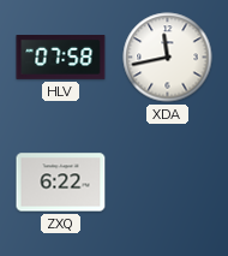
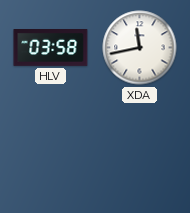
HLV: 07:58 -> 03:58
ZXQ: 6:22 -> none
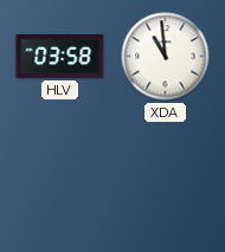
XDA: 11:43 -> 10:59
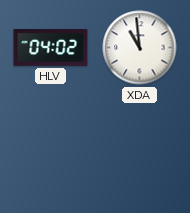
HLV: 03:58 -> 04:02
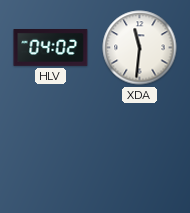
XDA: 10:59 -> 11:31
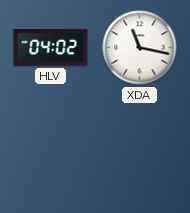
XDA: 11:31 -> 11:17
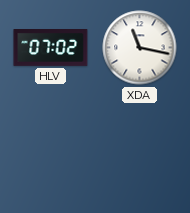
HLV: 04:02 -> 07:02
